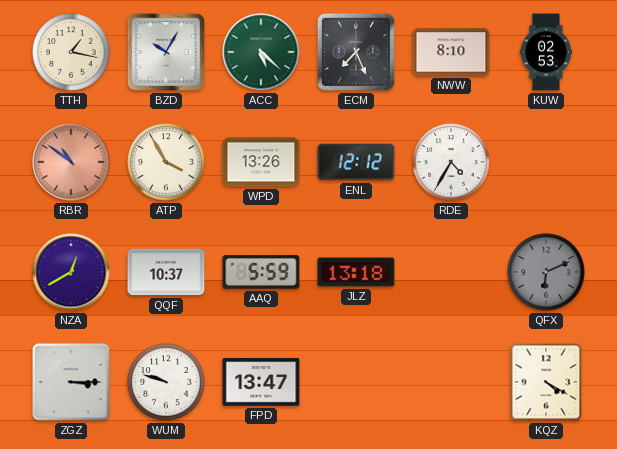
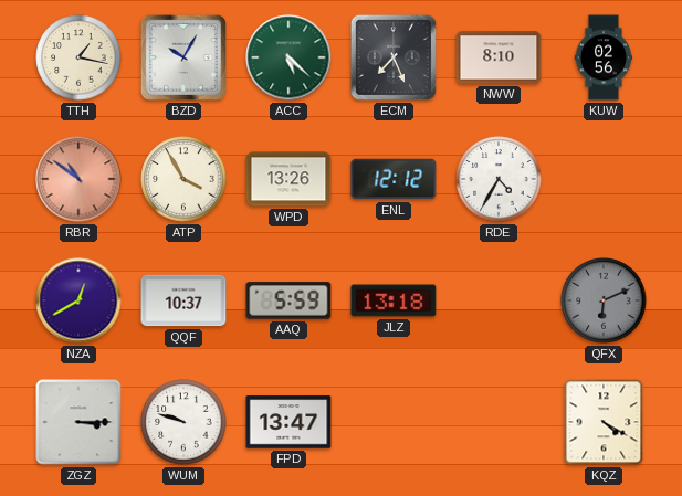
KUW: 02:53 -> 02:56
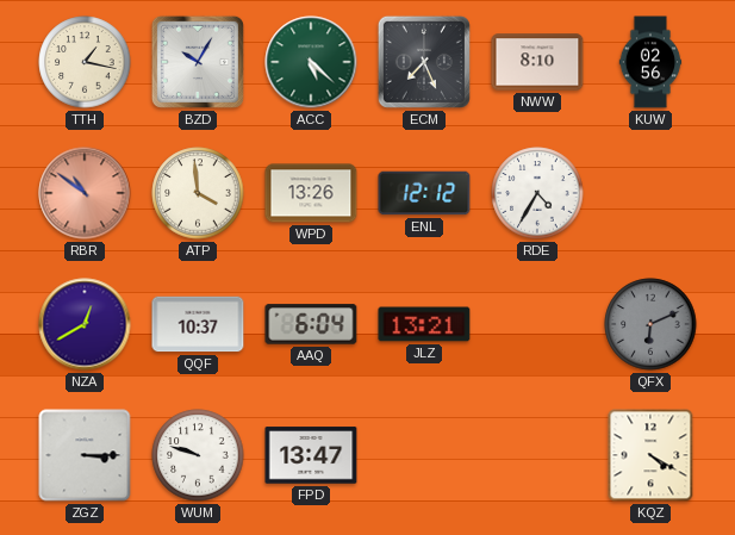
ATP: 3:55 -> 3:59
AAQ: 5:59 -> 6:04
JLZ: 13:18 -> 13:21
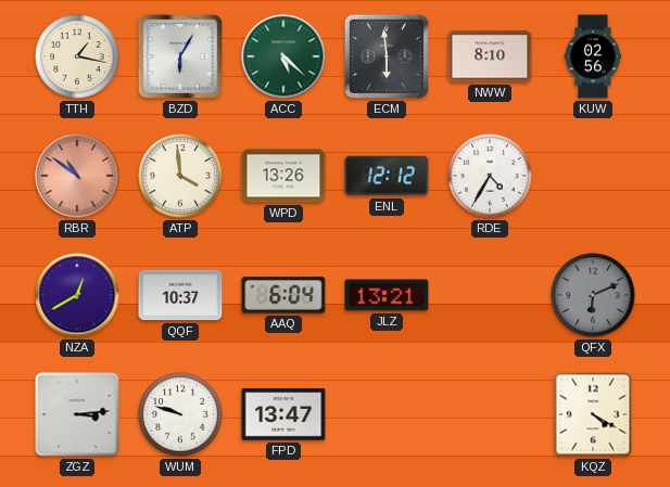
BZD: 10:05 -> 6:05
ECM: 7:26 -> 5:59
ZGZ: 3:15 -> 3:14
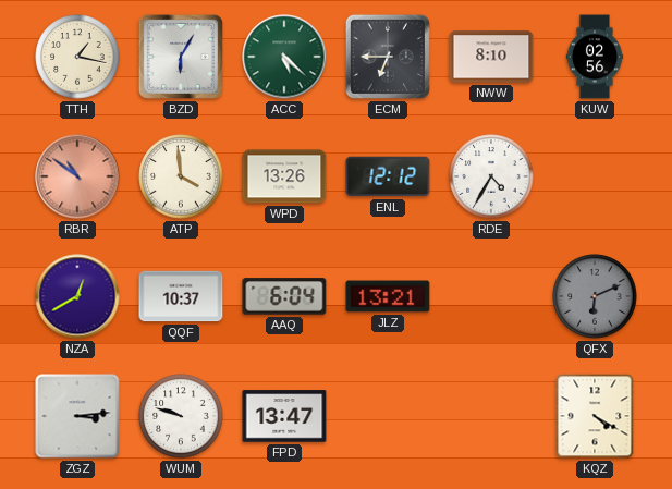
ECM: 5:59 -> 6:45
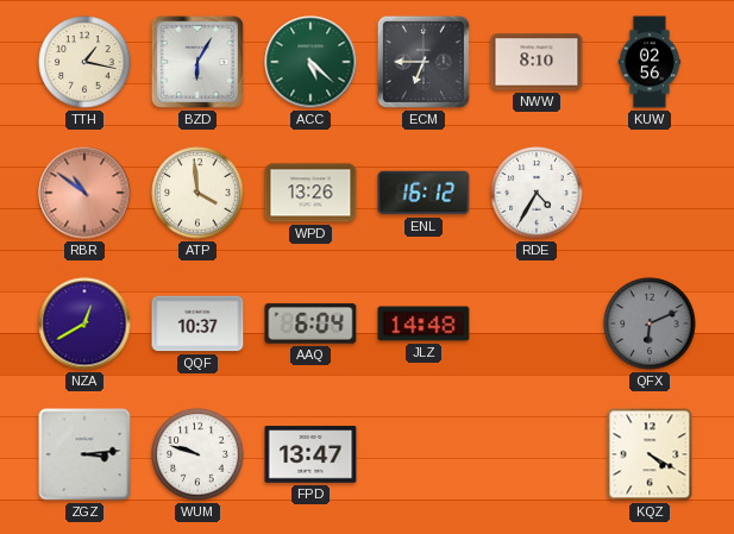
ENL: 12:12 -> 16:12
JLZ: 13:21 -> 14:48
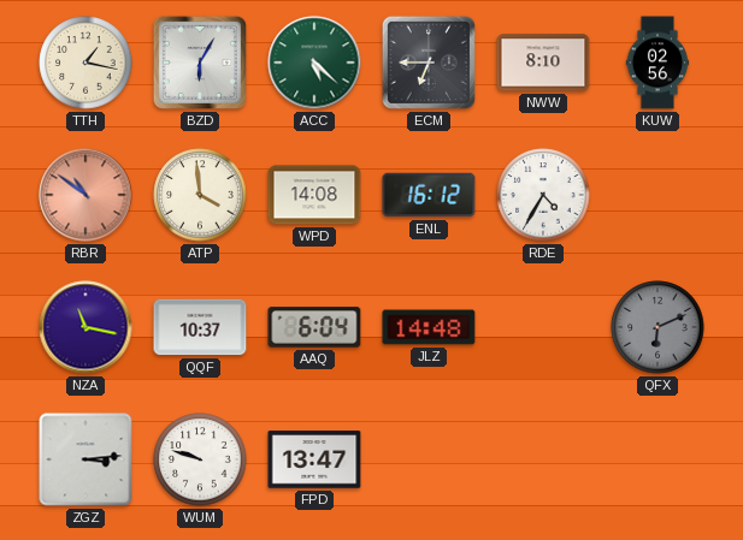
WPD: 13:26 -> 14:08
NZA: 12:40 -> 11:17
KQZ: 4:20 -> none
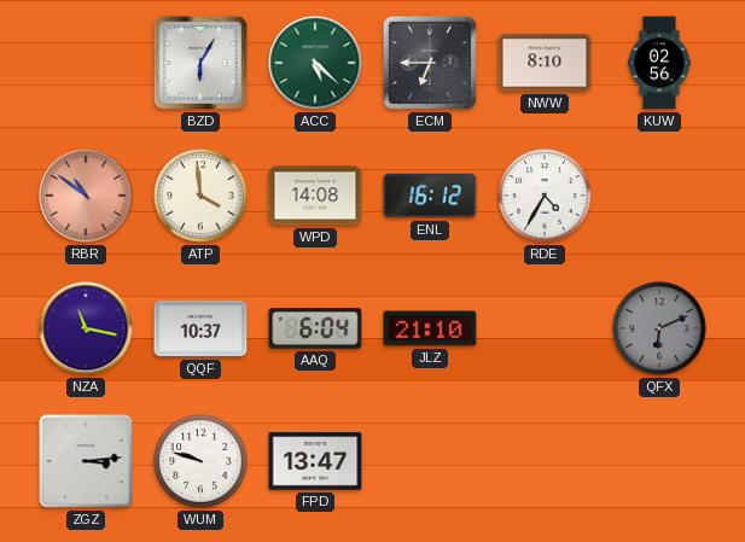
TTH: 1:17 -> none
JLZ: 14:48 -> 21:10
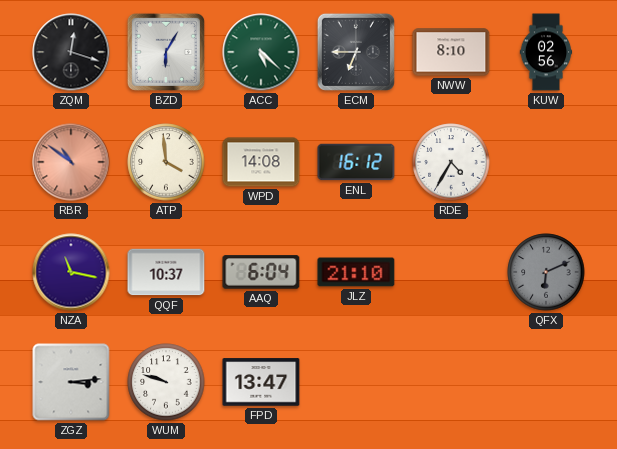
ZQM: none -> 12:18
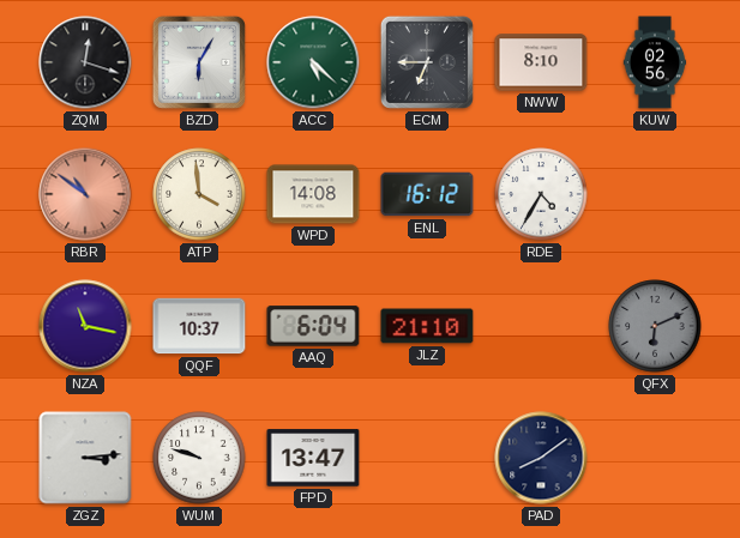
PAD: none -> 8:09
